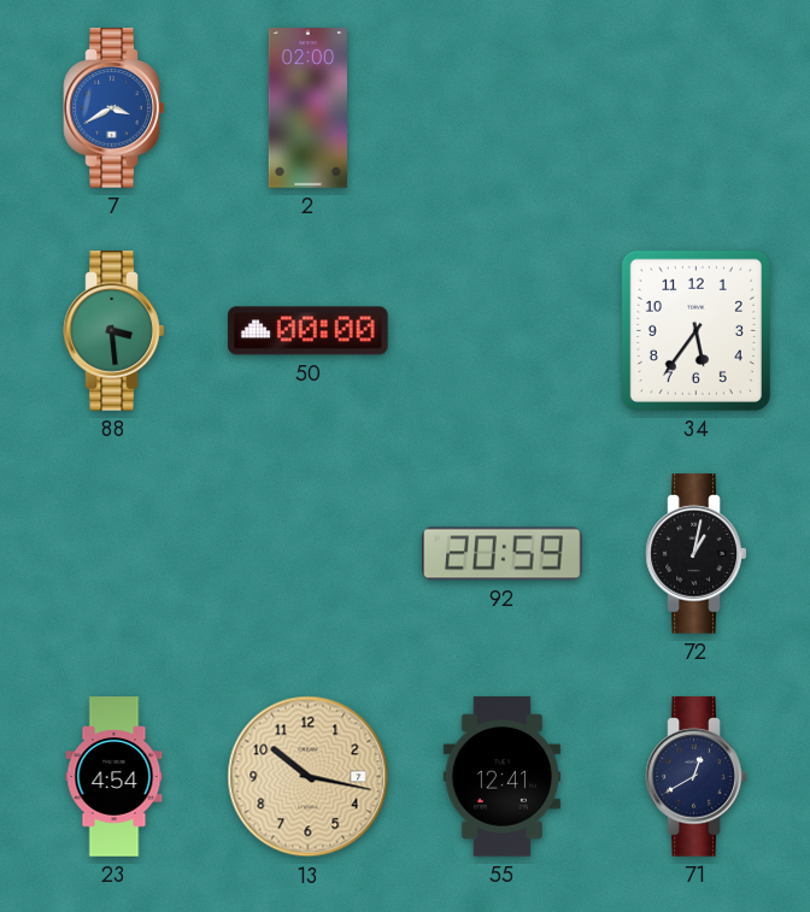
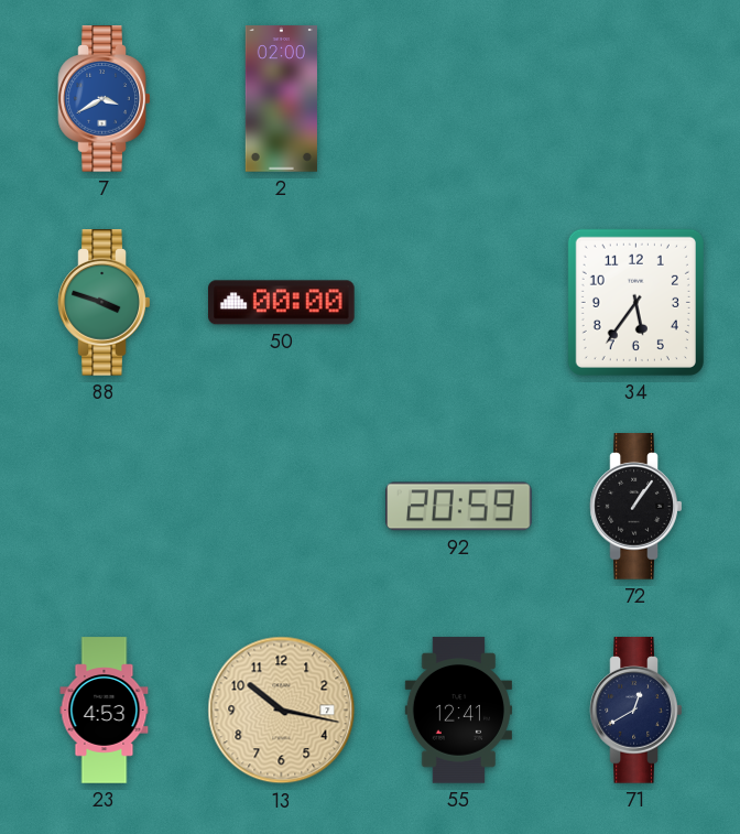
88: 3:29 -> 3:48
72: 1:02 -> 1:06
23: 4:54 -> 4:53
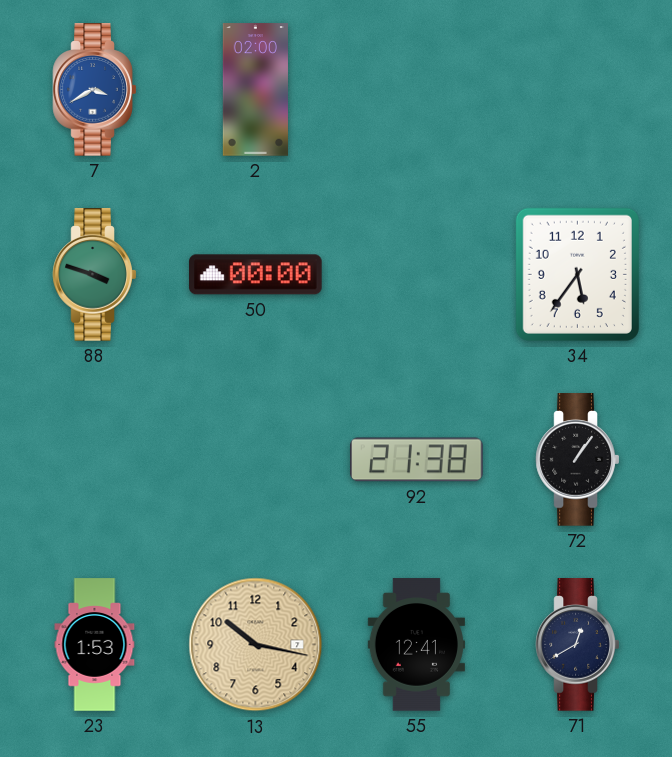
92: 20:59 -> 21:38
23: 4:53 -> 1:53
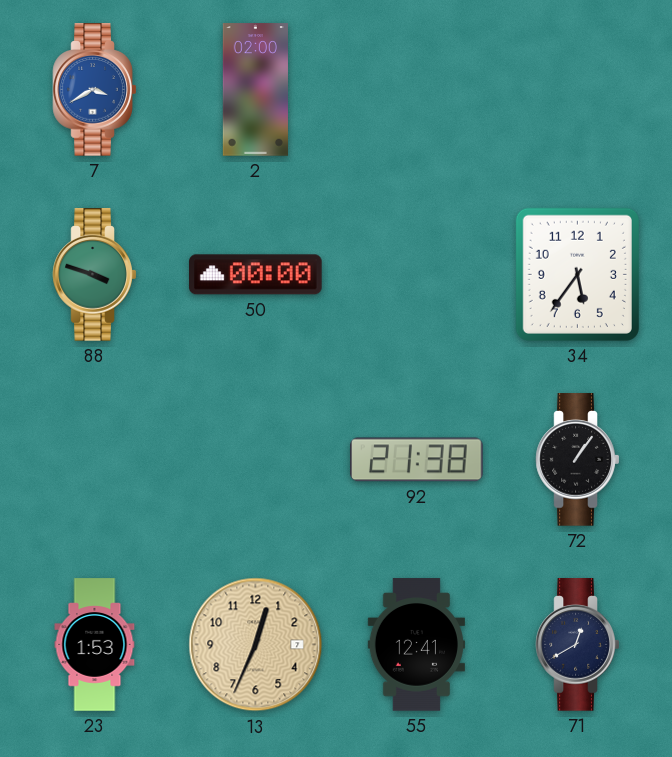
13: 10:17 -> 12:34
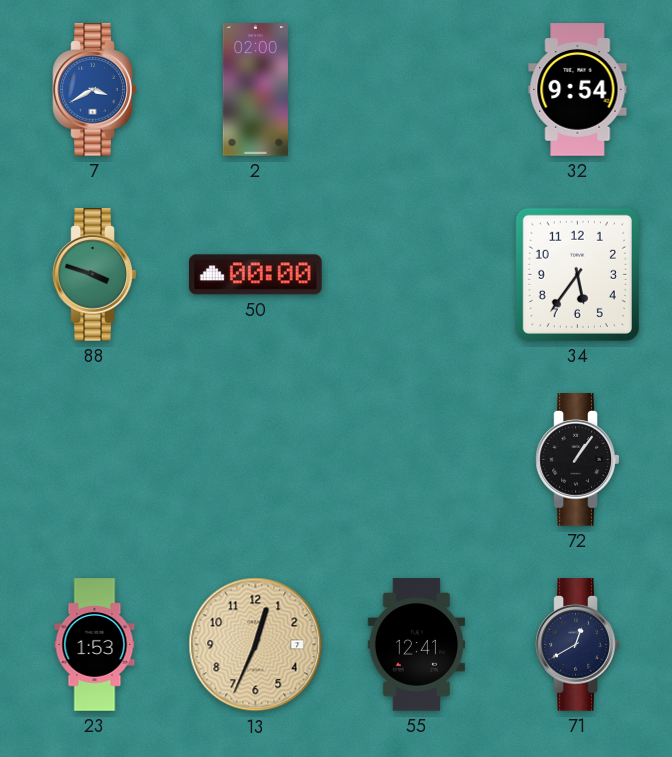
32: none -> 9:54
92: 21:38 -> none
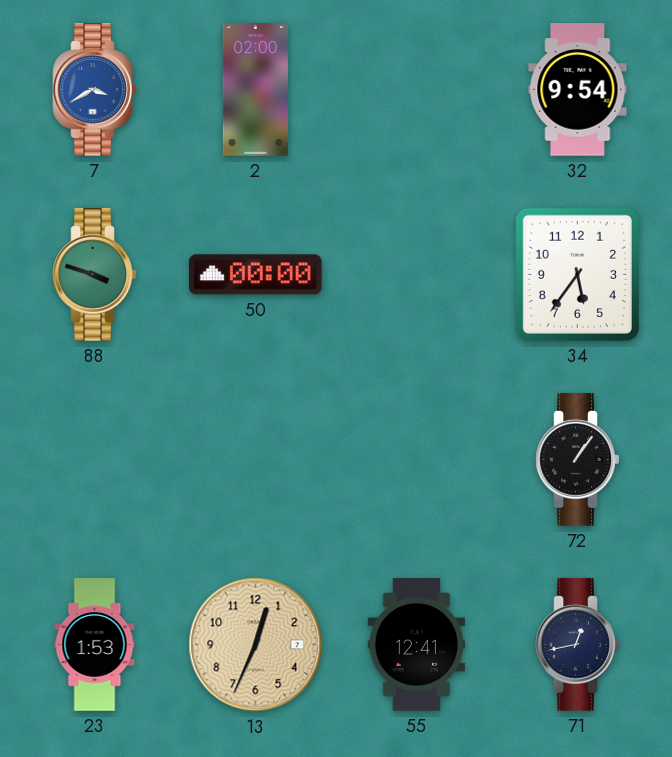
71: 12:40 -> 12:43
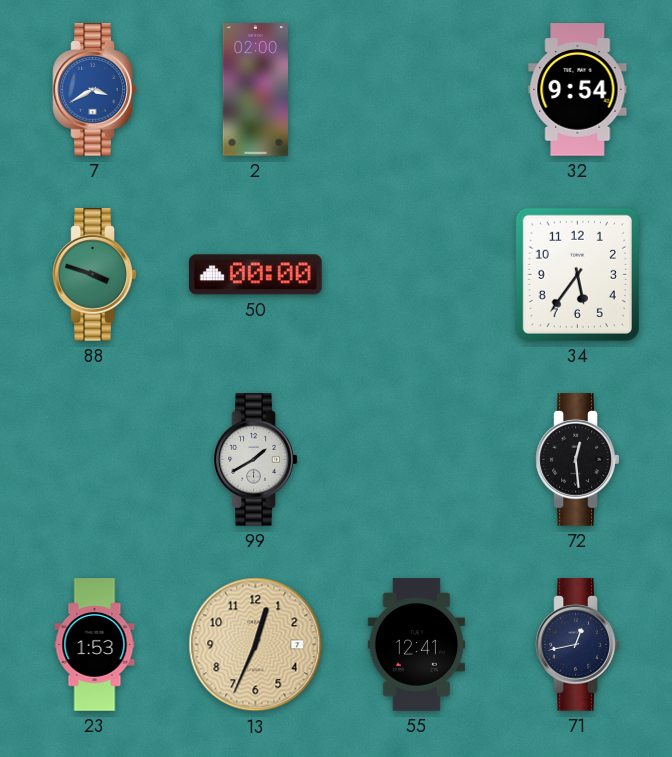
99: none -> 1:40
72: 1:06 -> 12:29
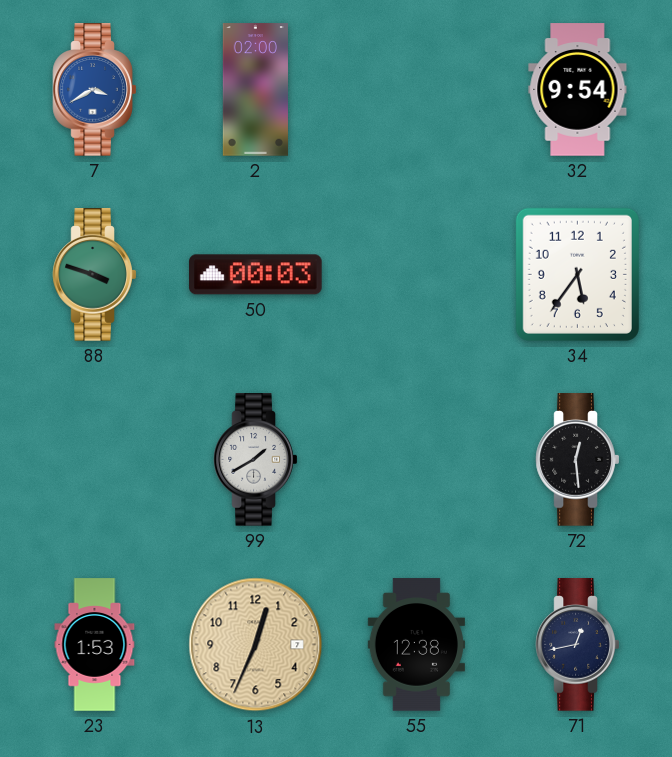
50: 00:00 -> 00:03
55: 12:41 -> 12:38
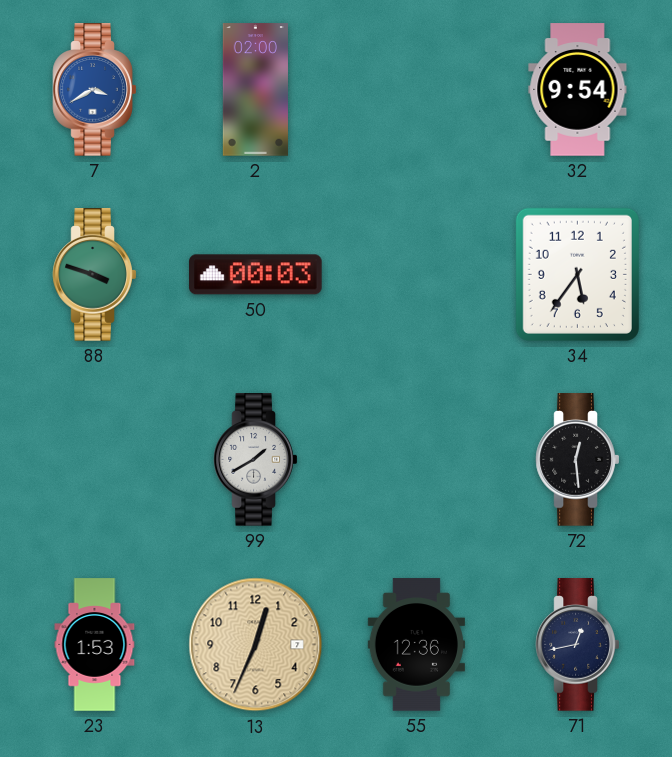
55: 12:38 -> 12:36
